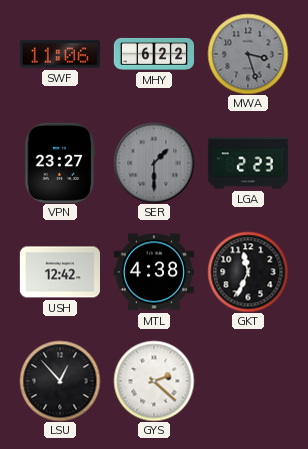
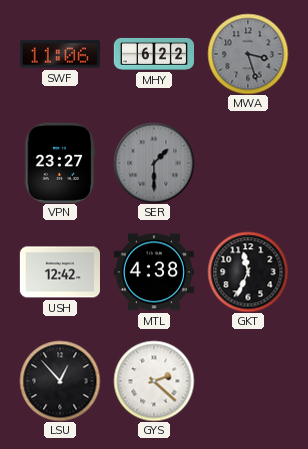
LGA: 2:23 -> none
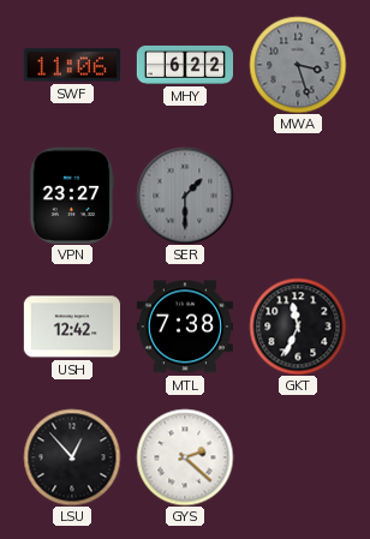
MTL: 4:38 -> 7:38
